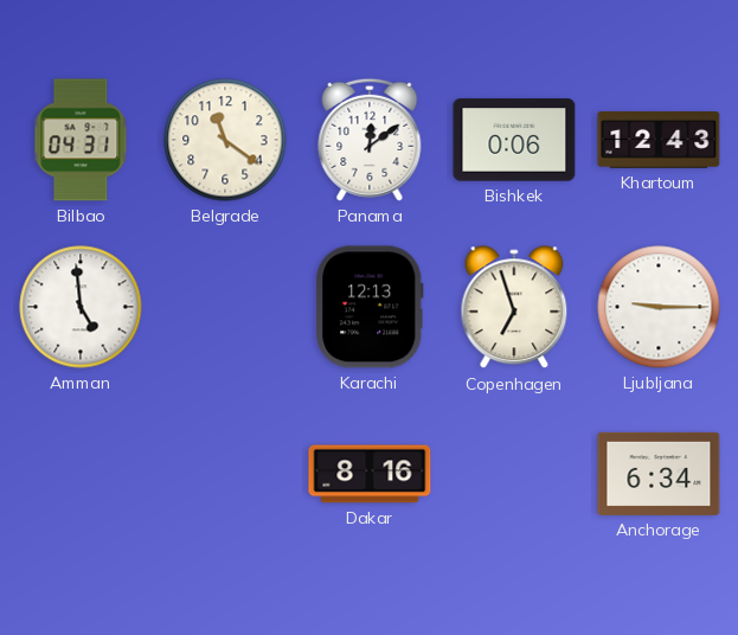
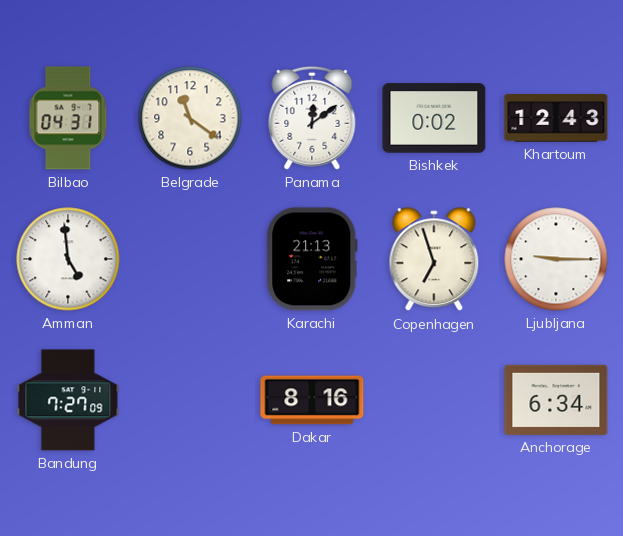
Bishkek: 0:06 -> 0:02
Karachi: 12:13 -> 21:13
Bandung: none -> 7:27
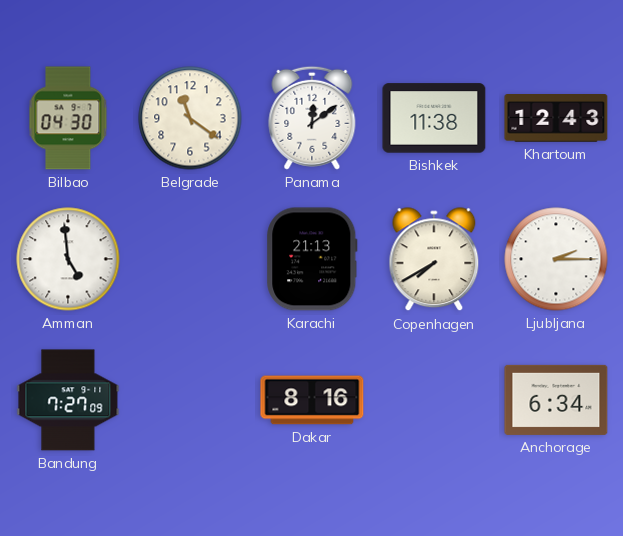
Bilbao: 04:31 -> 04:30
Bishkek: 0:02 -> 11:38
Copenhagen: 6:57 -> 7:40
Ljubljana: 9:15 -> 2:15
